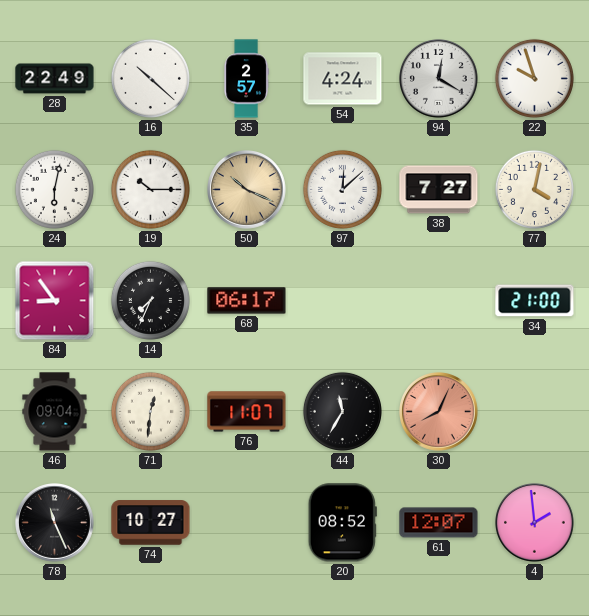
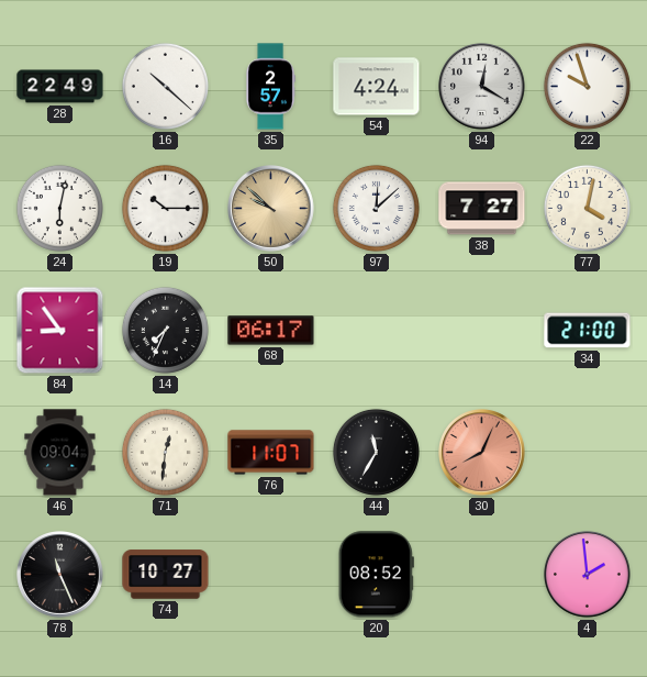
50: 10:19 -> 9:52
61: 12:07 -> none
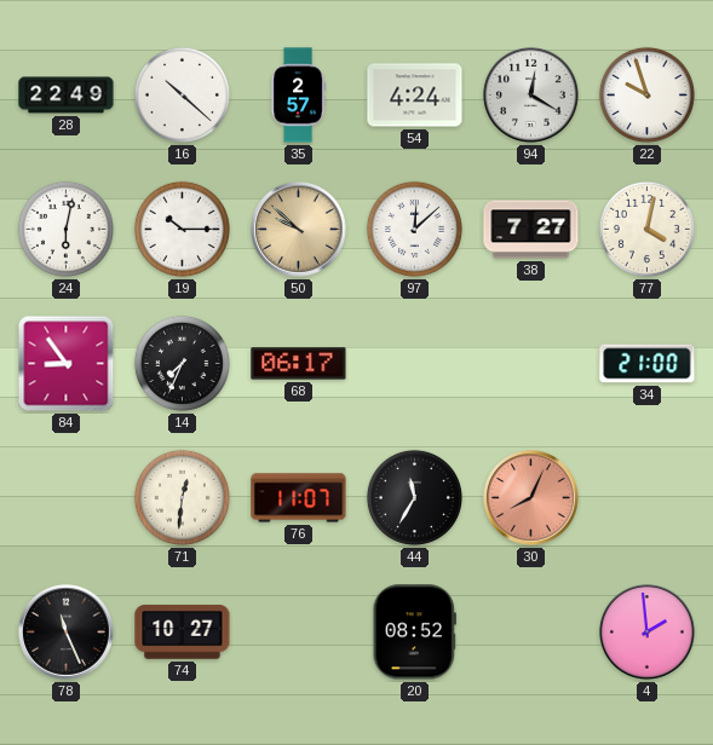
46: 09:04 -> none
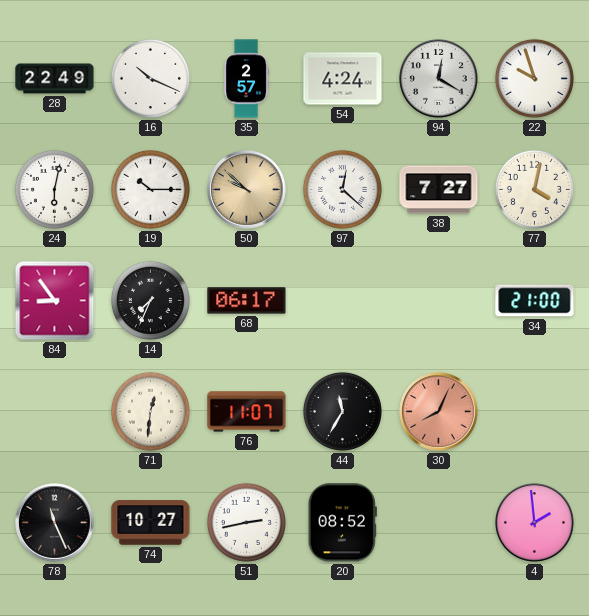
16: 10:22 -> 10:19
97: 12:08 -> 12:22
51: none -> 2:43
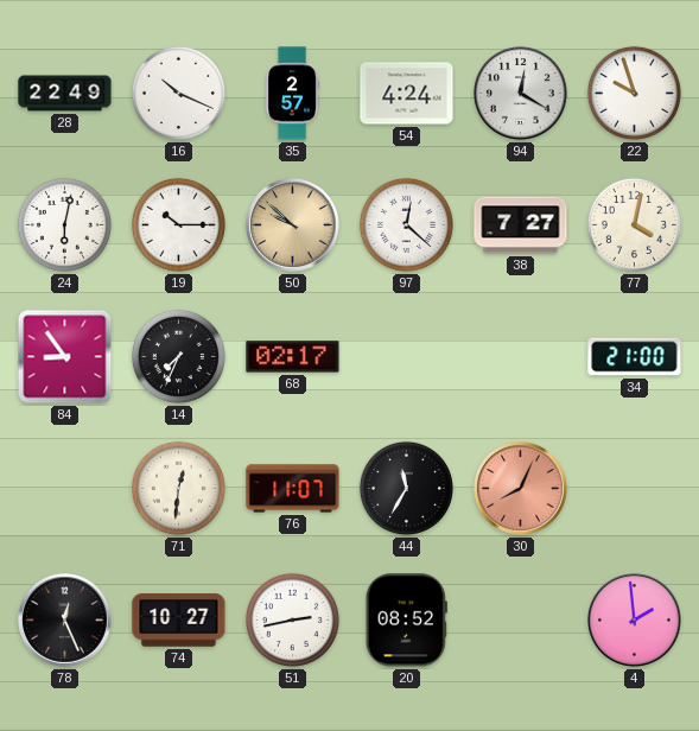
68: 06:17 -> 02:17
78: 11:26 -> 12:26
